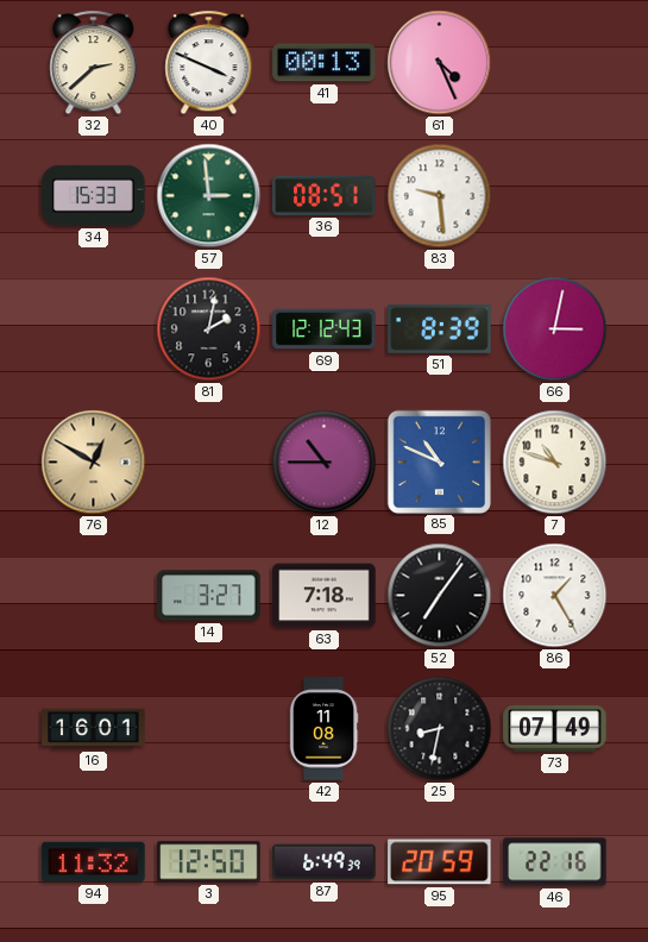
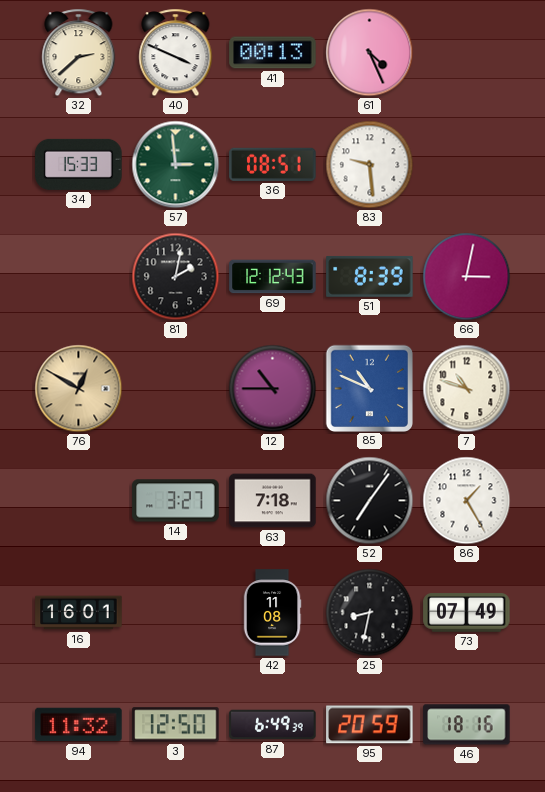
46: 22:16 -> 18:16
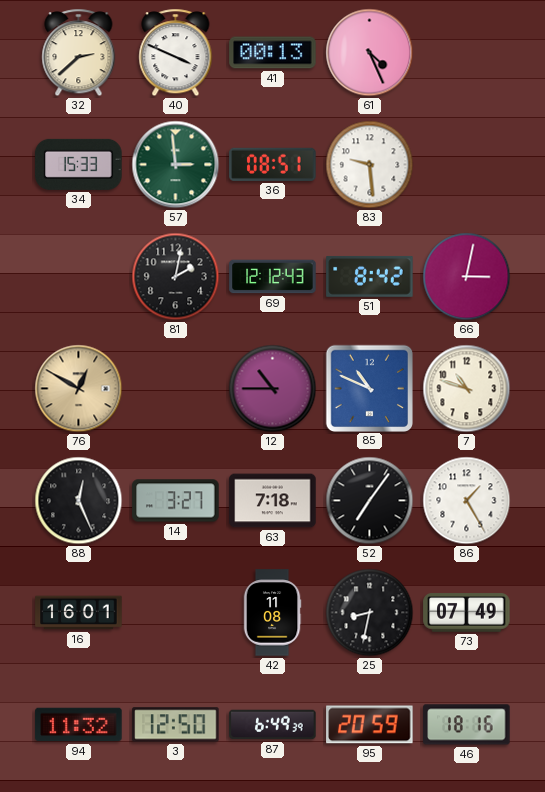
51: 8:39 -> 8:42
88: none -> 12:26
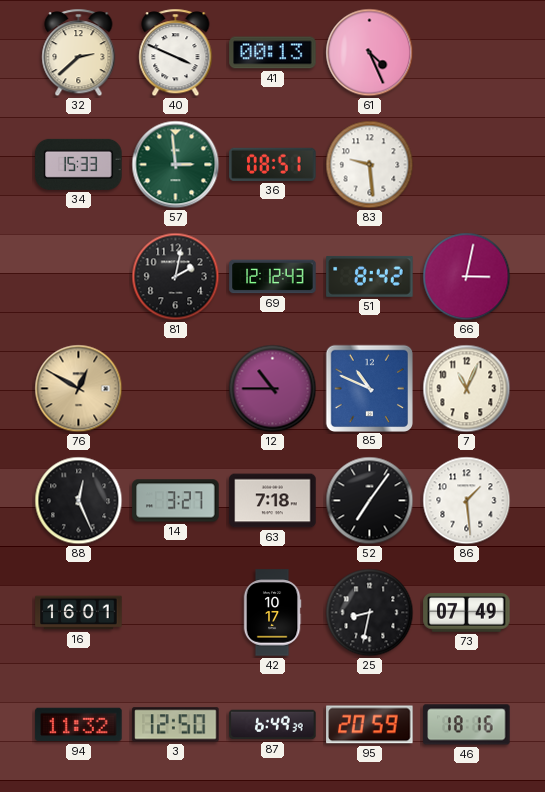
7: 10:48 -> 11:04
86: 1:25 -> 1:29
42: 11:08 -> 10:17
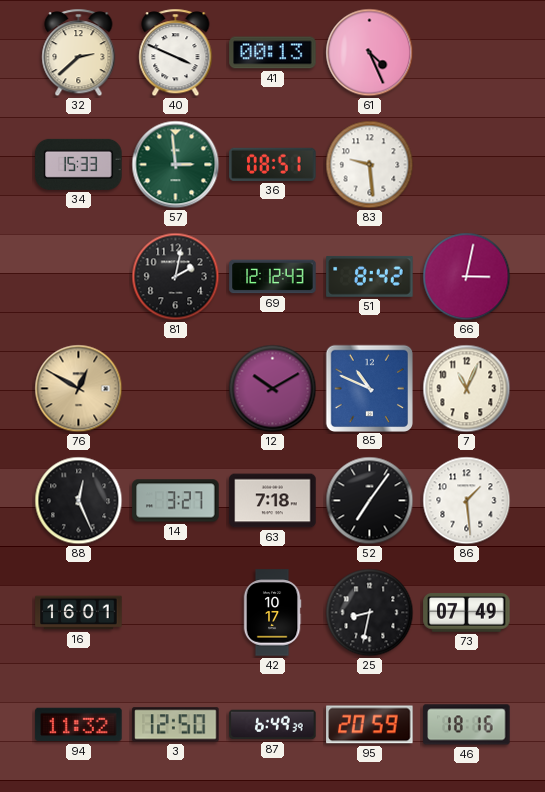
12: 10:45 -> 10:10
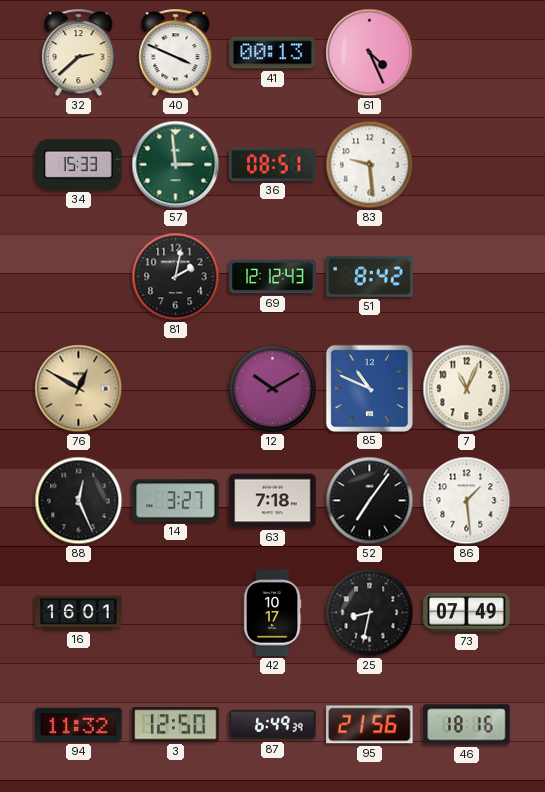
66: 3:02 -> none
95: 20:59 -> 21:56
